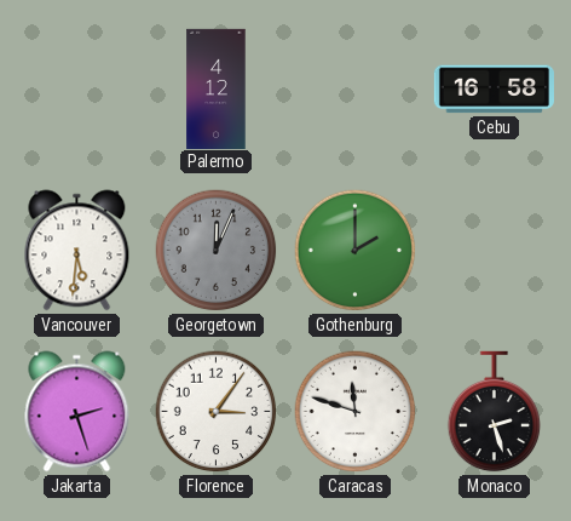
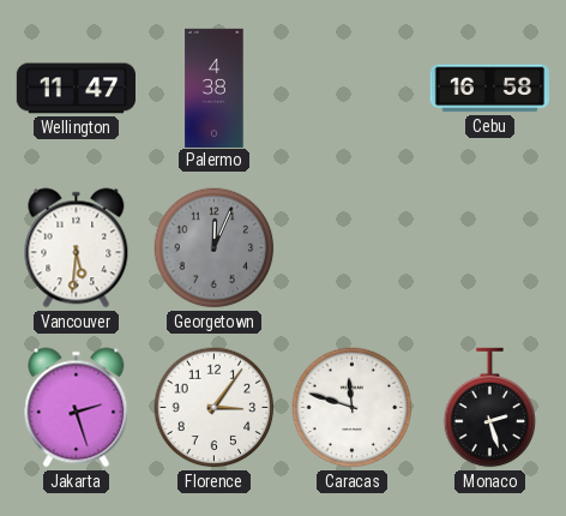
Wellington: none -> 11:47
Palermo: 4:12 -> 4:38
Gothenburg: 2:00 -> none
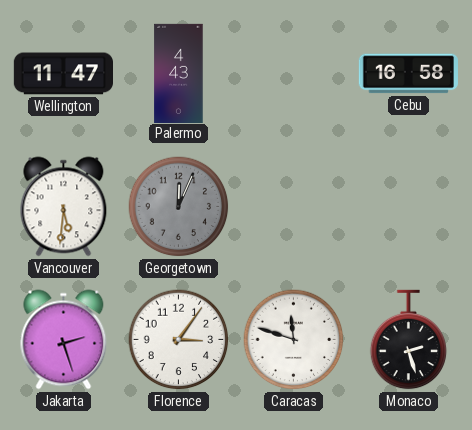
Palermo: 4:38 -> 4:43
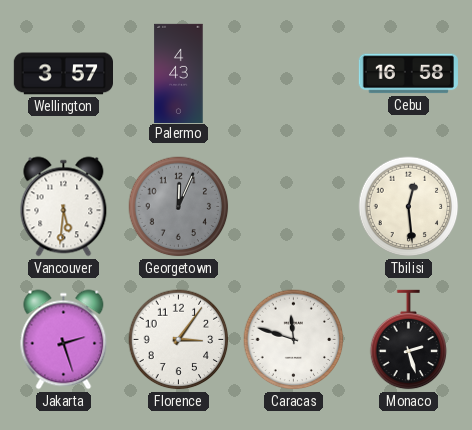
Wellington: 11:47 -> 3:57
Tbilisi: none -> 12:29
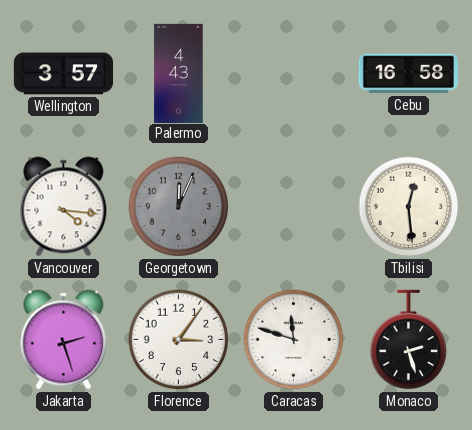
Vancouver: 5:31 -> 4:16
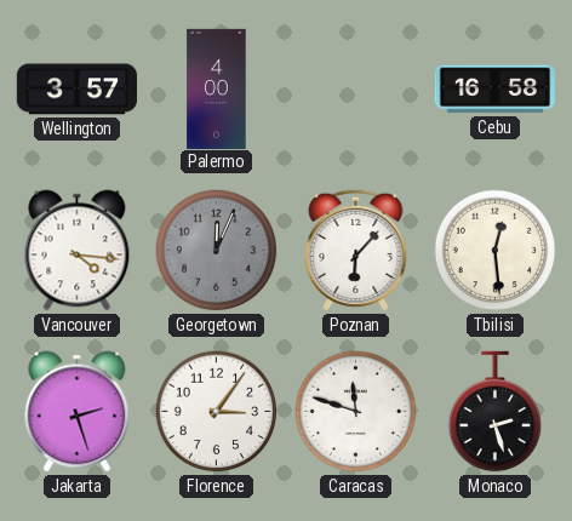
Palermo: 4:43 -> 4:00
Poznan: none -> 6:07
